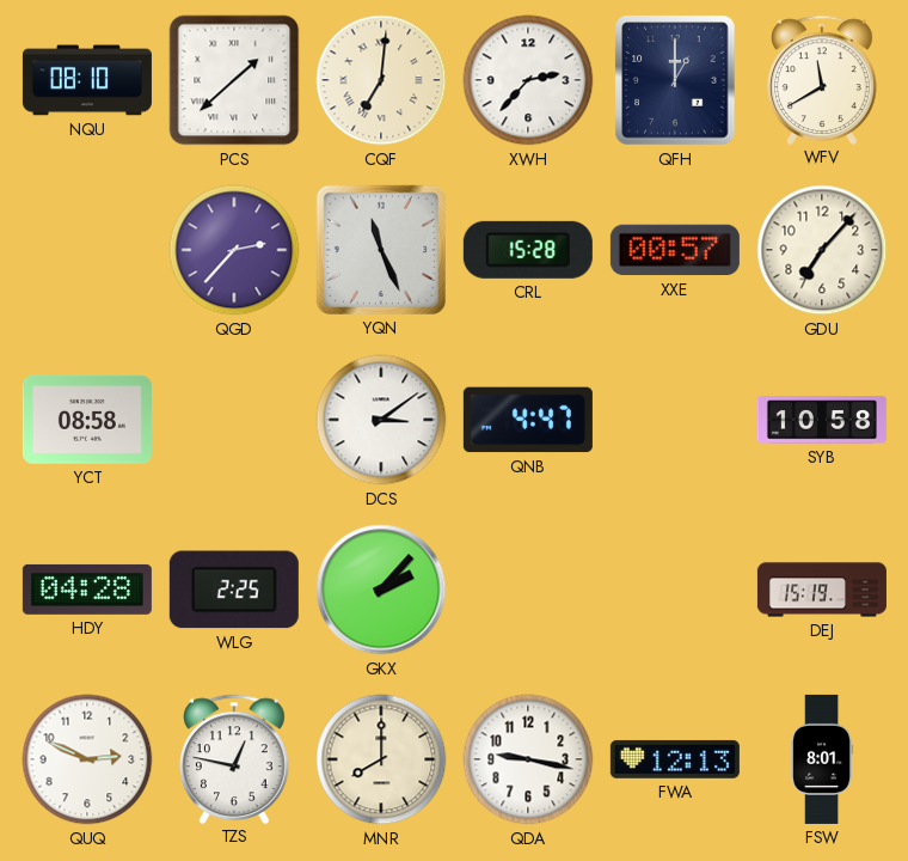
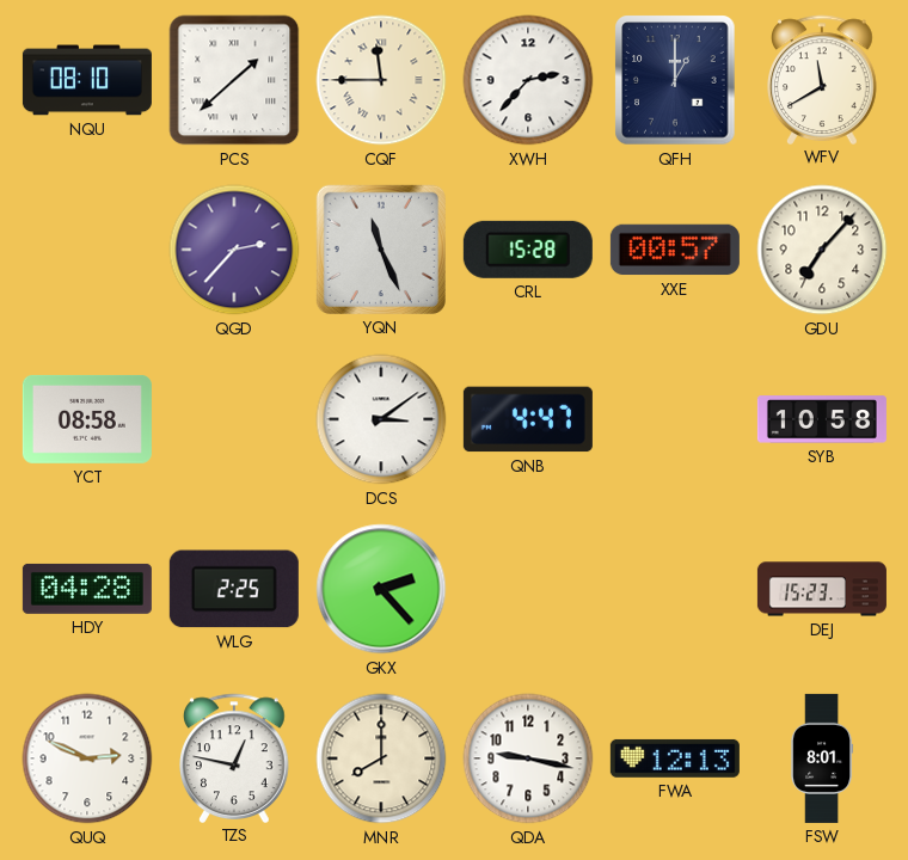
CQF: 7:01 -> 11:45
GKX: 2:07 -> 2:23
DEJ: 15:19 -> 15:23
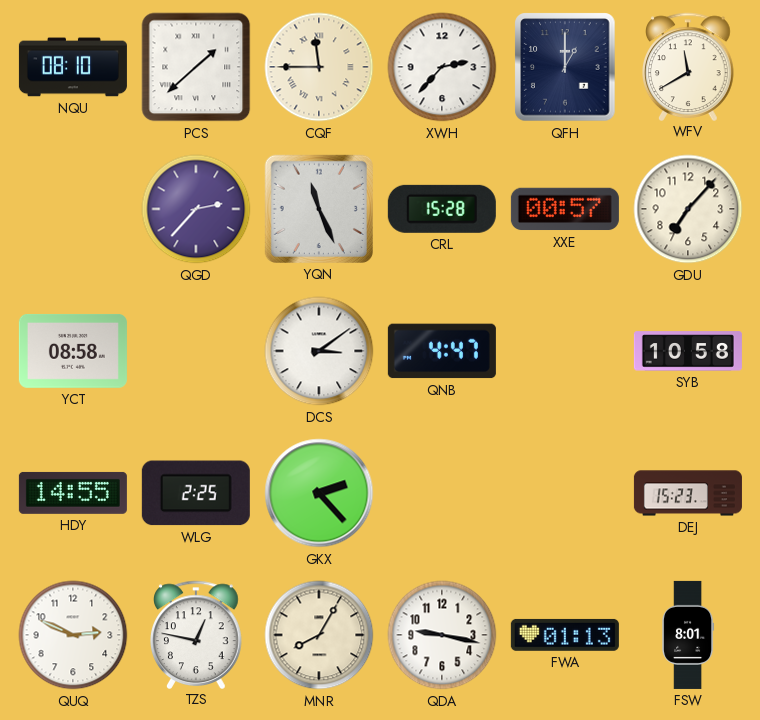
HDY: 04:28 -> 14:55
MNR: 8:00 -> 8:05
FWA: 12:13 -> 01:13
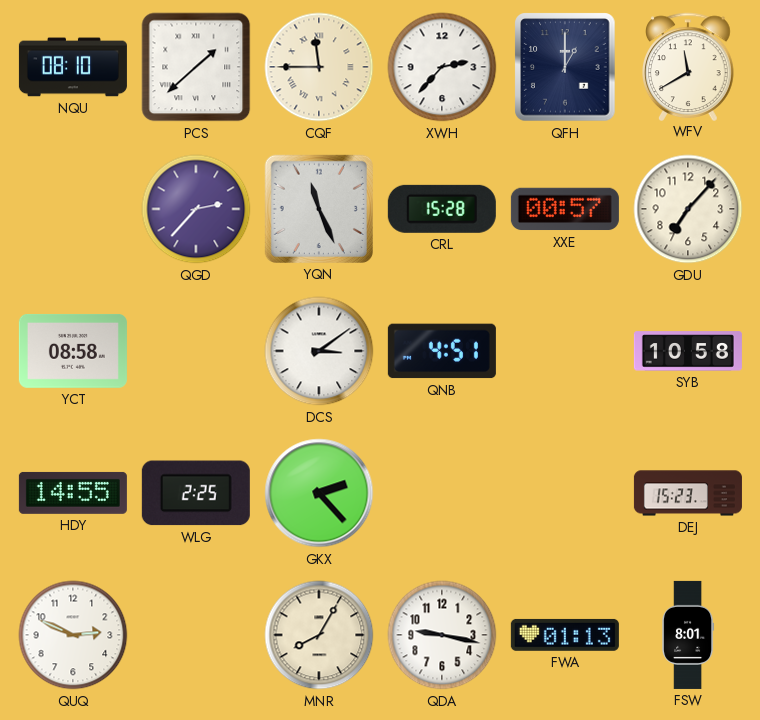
QNB: 4:47 -> 4:51
TZS: 12:47 -> none
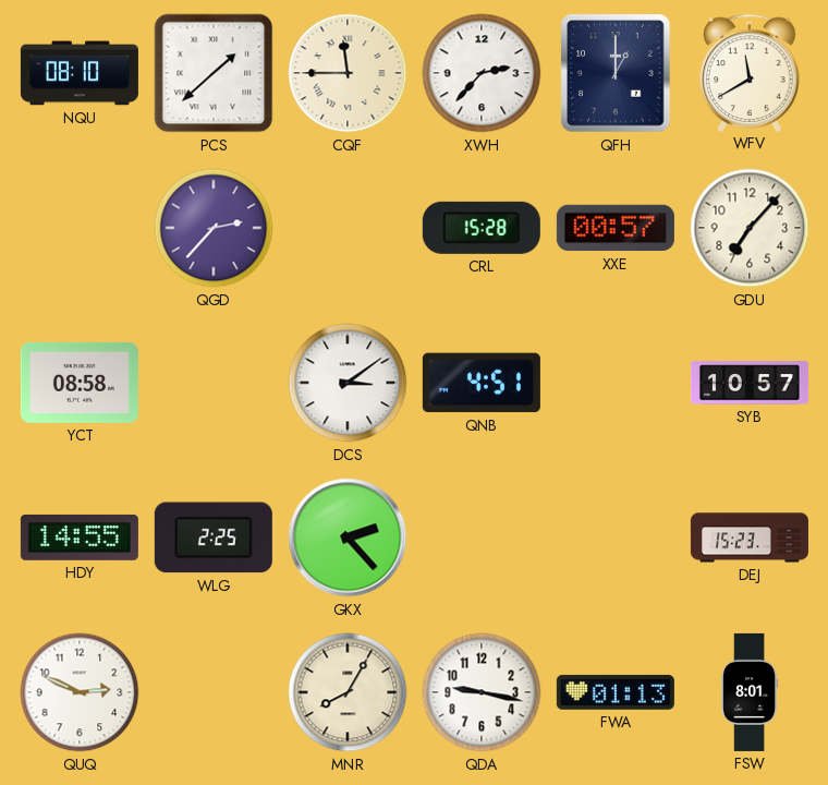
YQN: 11:26 -> none
SYB: 10:58 -> 10:57
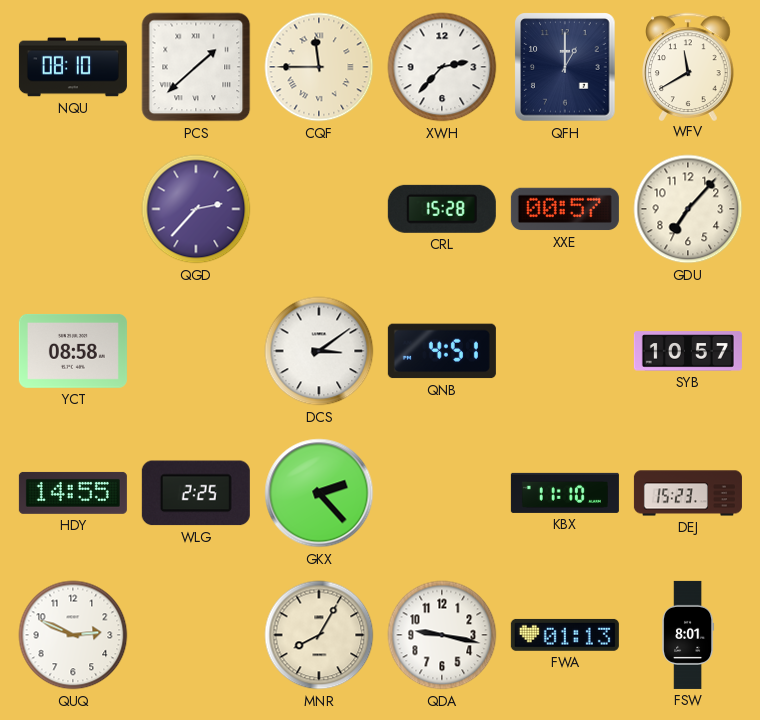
KBX: none -> 11:10
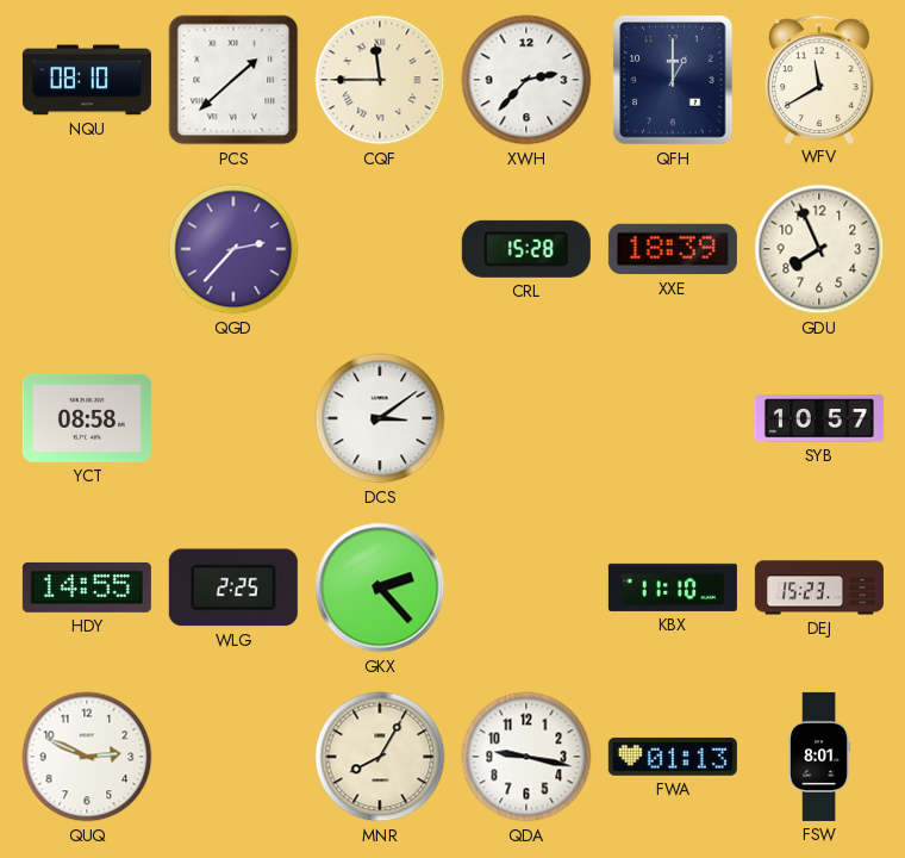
XXE: 00:57 -> 18:39
GDU: 7:07 -> 7:56
QNB: 4:51 -> none
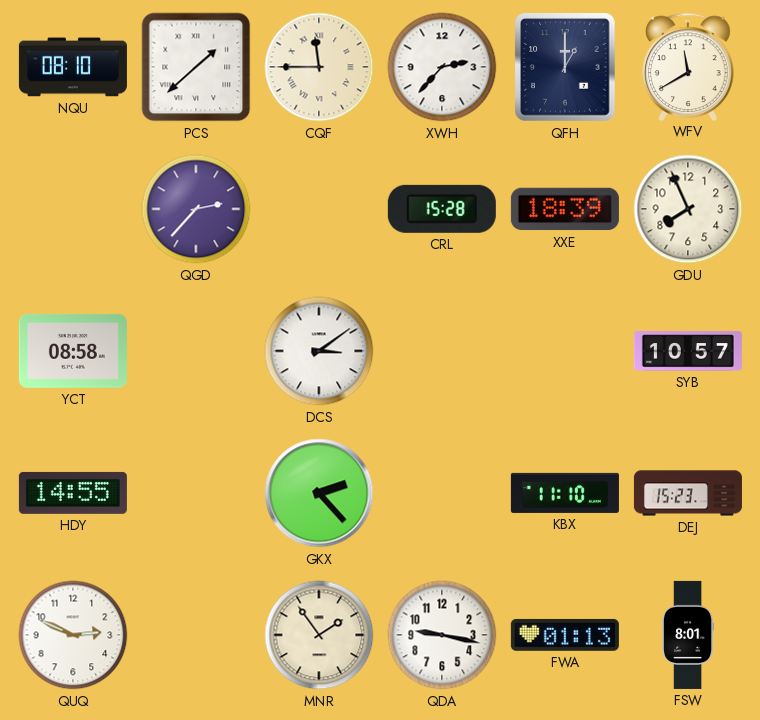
WLG: 2:25 -> none
MNR: 8:05 -> 1:54
